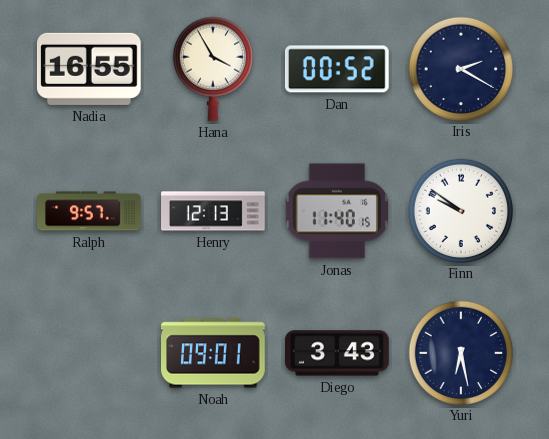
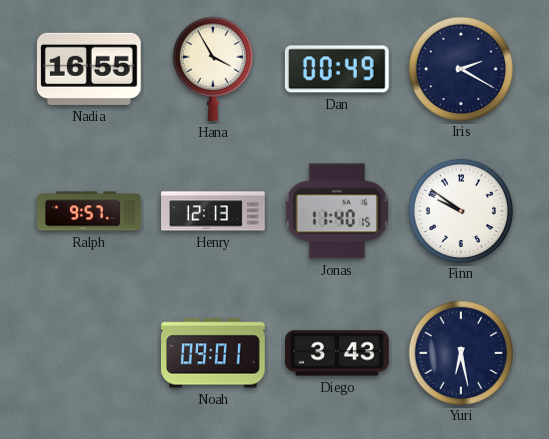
Dan: 00:52 -> 00:49
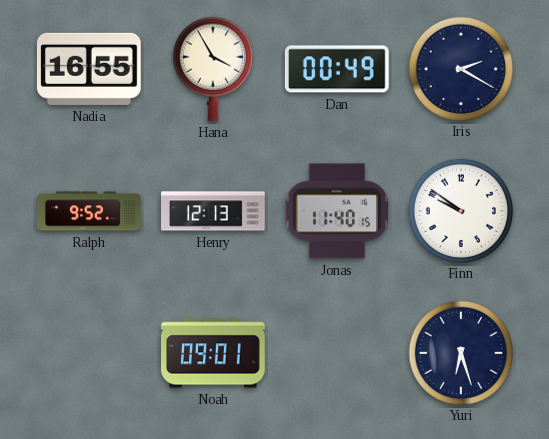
Ralph: 9:57 -> 9:52
Diego: 3:43 -> none
Yuri: 6:28 -> 6:27
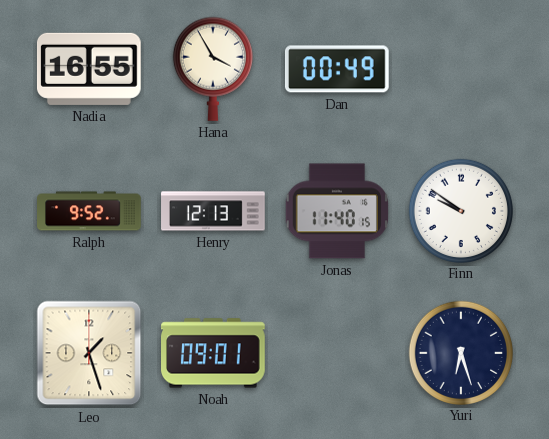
Iris: 2:20 -> none
Leo: none -> 1:27
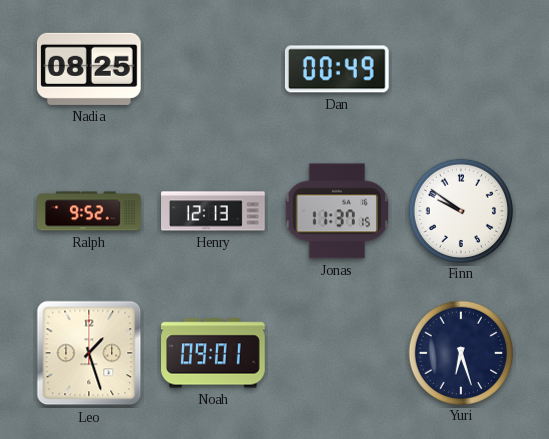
Nadia: 16:55 -> 08:25
Hana: 3:55 -> none
Jonas: 11:40 -> 11:37
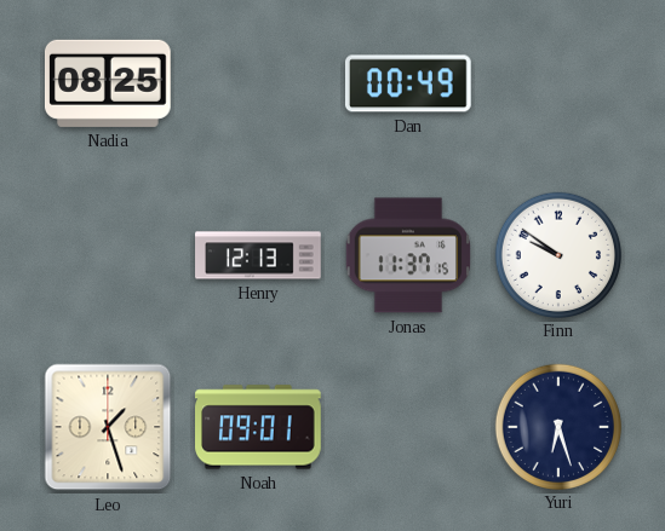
Ralph: 9:52 -> none
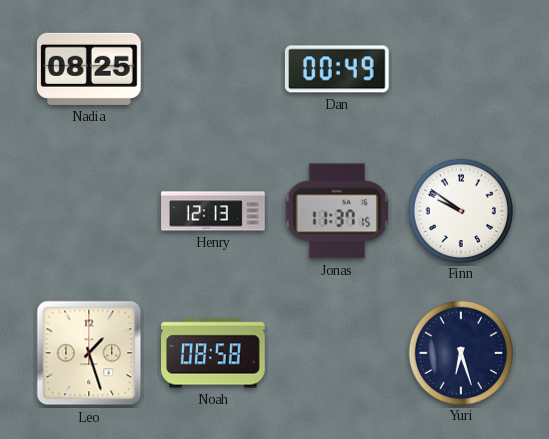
Noah: 09:01 -> 08:58
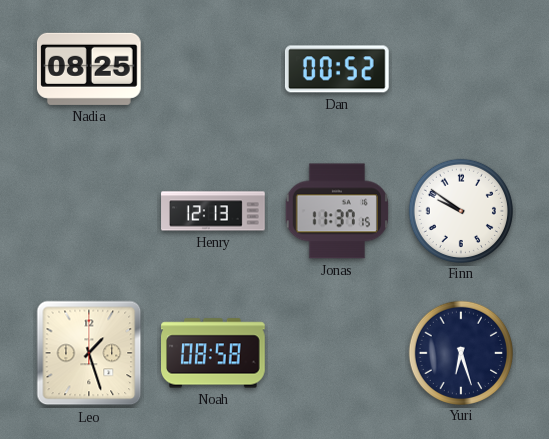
Dan: 00:49 -> 00:52
